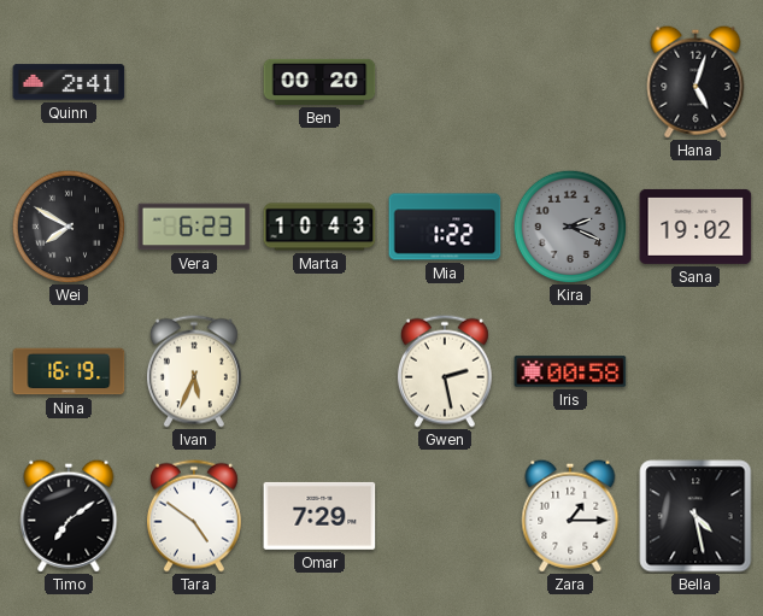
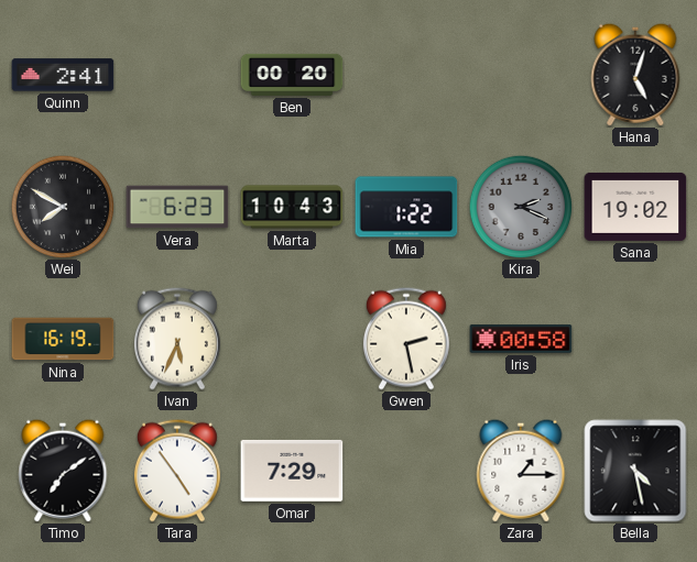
Tara: 4:51 -> 4:54
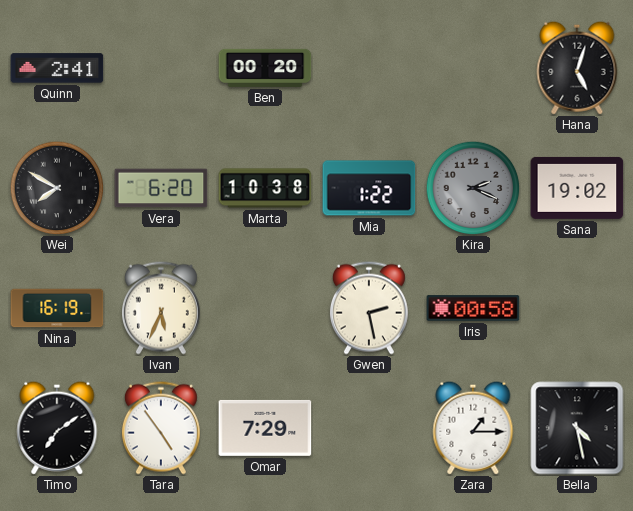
Vera: 6:23 -> 6:20
Marta: 10:43 -> 10:38
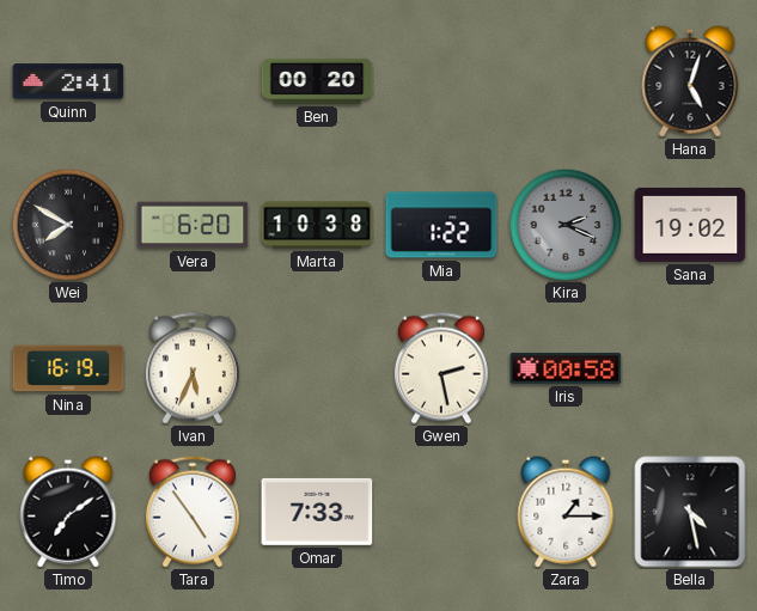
Omar: 7:29 -> 7:33
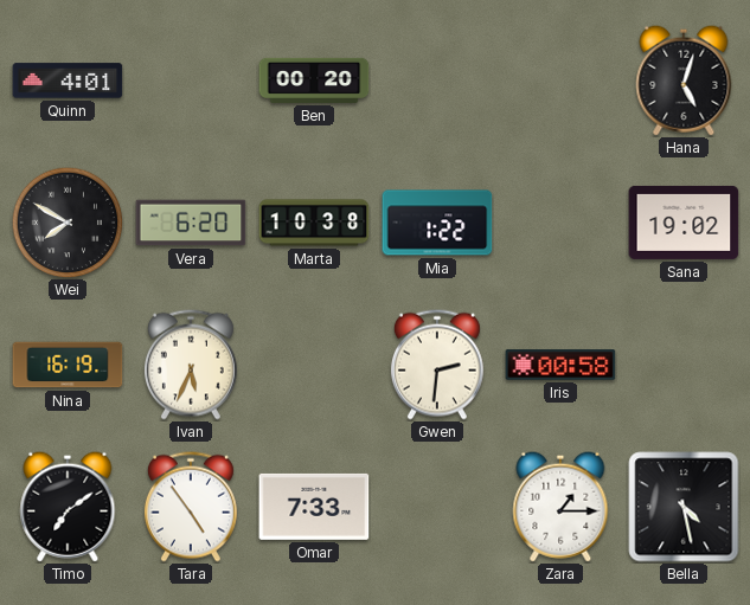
Quinn: 2:41 -> 4:01
Kira: 2:19 -> none
Gwen: 2:28 -> 2:31
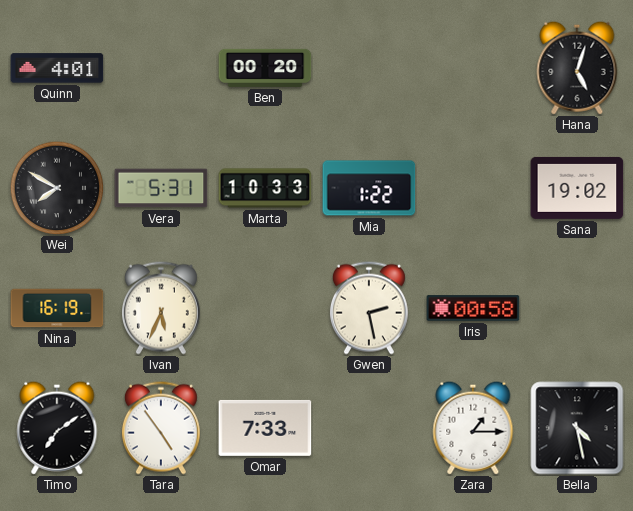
Vera: 6:20 -> 5:31
Marta: 10:38 -> 10:33
Gwen: 2:31 -> 2:28
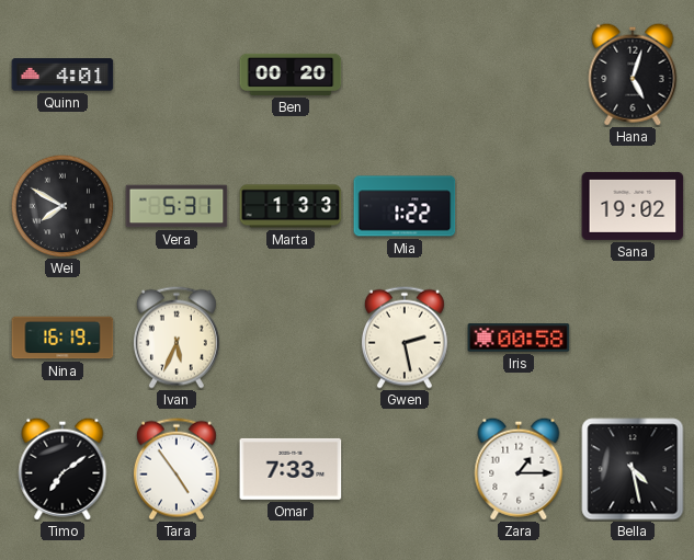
Marta: 10:33 -> 1:33
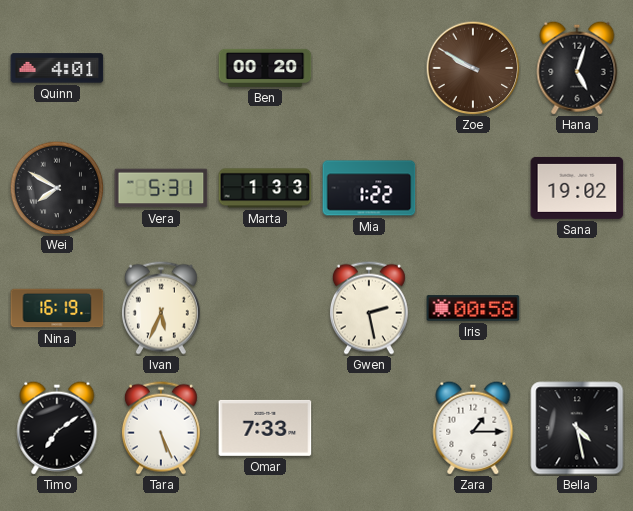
Zoe: none -> 9:50
Tara: 4:54 -> 5:26
